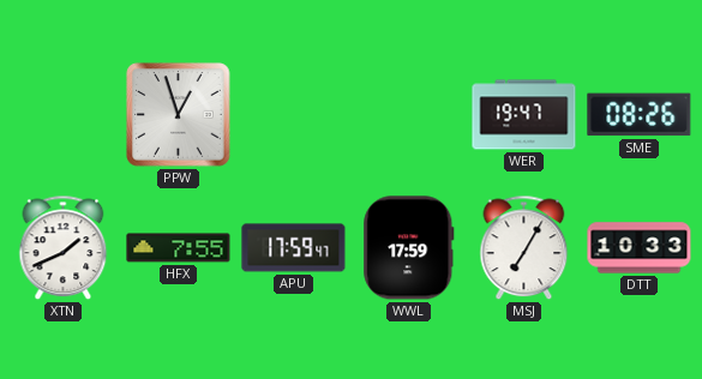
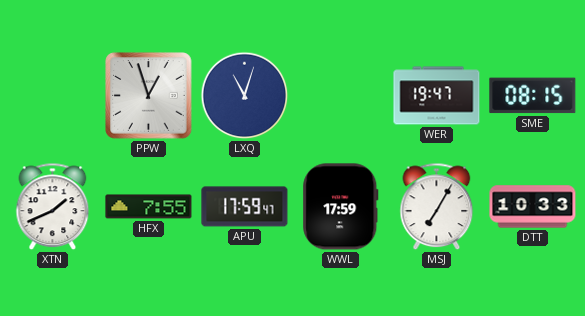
LXQ: none -> 11:03
SME: 08:26 -> 08:15
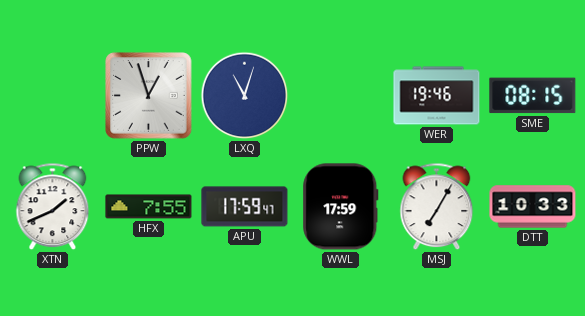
WER: 19:47 -> 19:46
